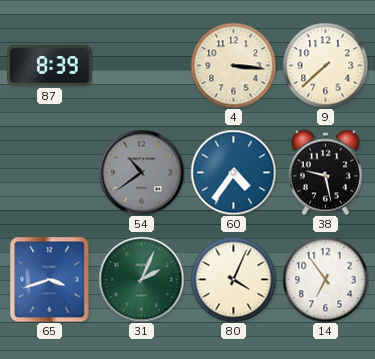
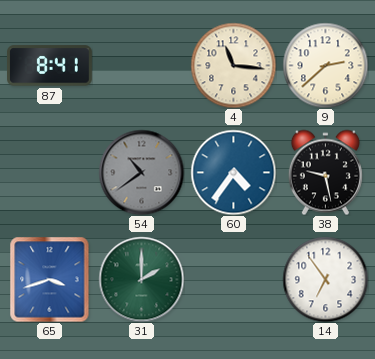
87: 8:39 -> 8:41
4: 3:16 -> 11:16
9: 7:38 -> 2:38
31: 2:04 -> 2:00
80: 4:04 -> none
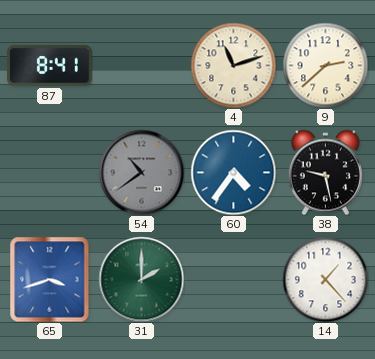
4: 11:16 -> 11:12
14: 6:54 -> 1:23
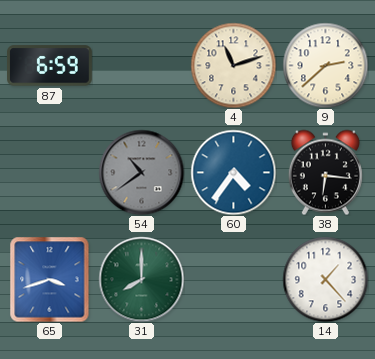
87: 8:41 -> 6:59
38: 9:28 -> 6:16
31: 2:00 -> 8:00
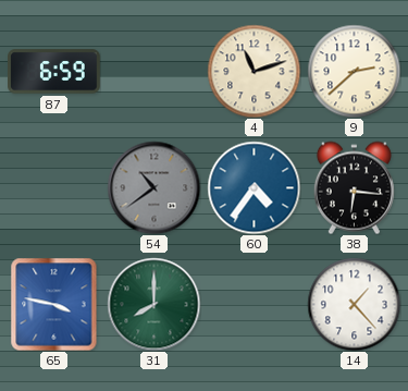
65: 3:42 -> 3:47
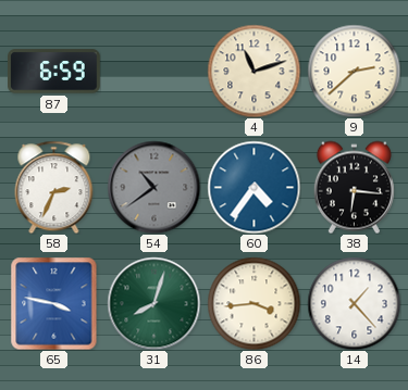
58: none -> 2:34
31: 8:00 -> 8:03
86: none -> 3:44
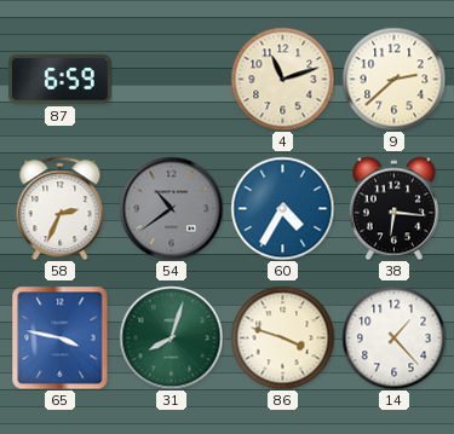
60: 4:36 -> 4:35
86: 3:44 -> 3:48
